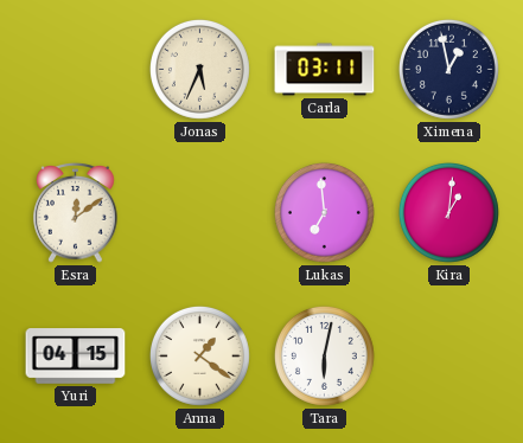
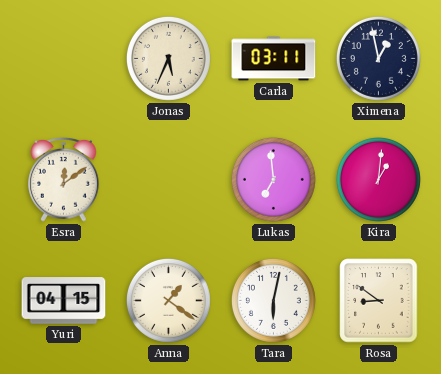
Rosa: none -> 8:51
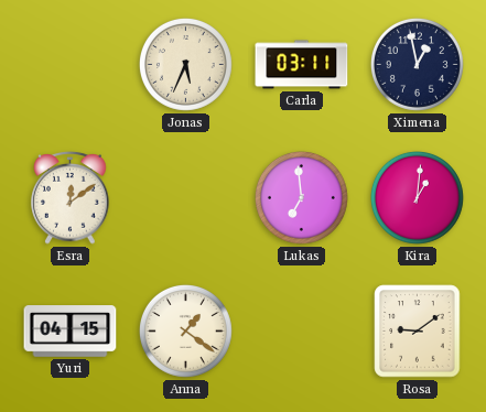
Tara: 6:02 -> none
Rosa: 8:51 -> 9:09
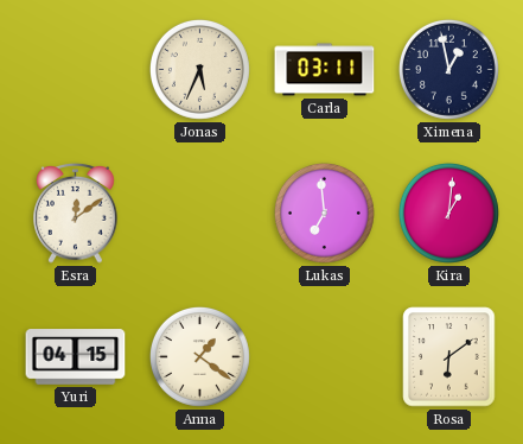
Rosa: 9:09 -> 6:09
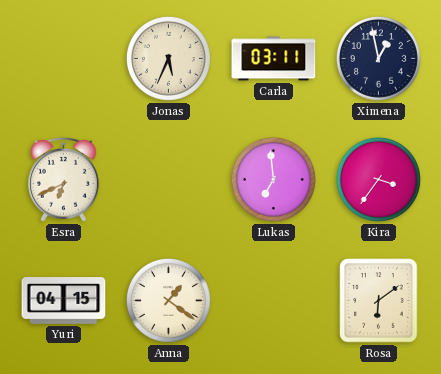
Esra: 12:09 -> 6:41
Kira: 1:01 -> 3:36
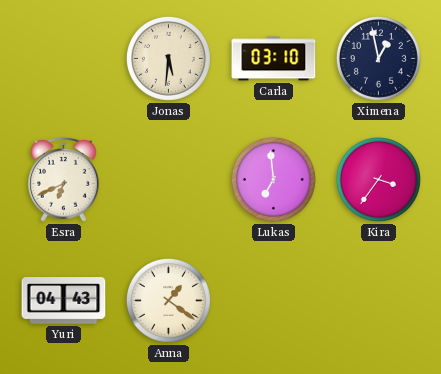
Jonas: 5:34 -> 5:31
Carla: 03:11 -> 03:10
Yuri: 04:15 -> 04:43
Rosa: 6:09 -> none
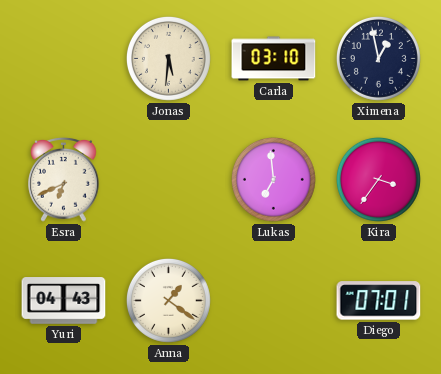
Diego: none -> 07:01
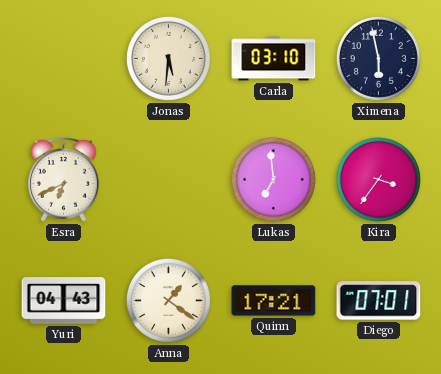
Ximena: 12:58 -> 5:58
Quinn: none -> 17:21
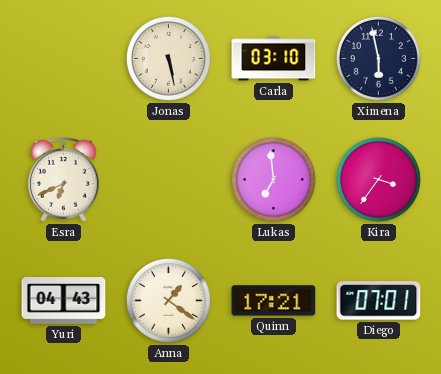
Jonas: 5:31 -> 5:28
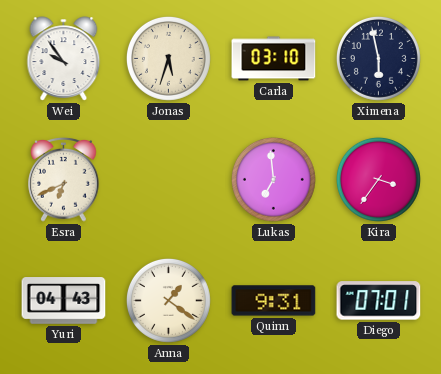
Wei: none -> 9:54
Jonas: 5:28 -> 5:33
Quinn: 17:21 -> 9:31
